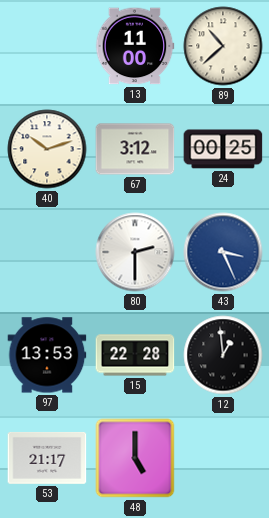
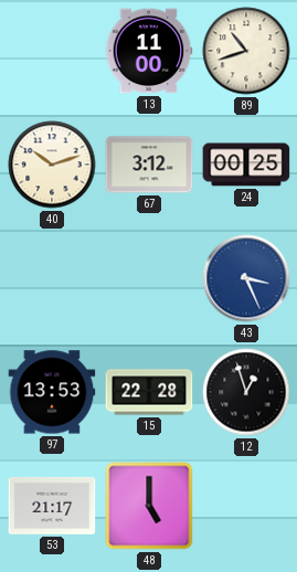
89: 10:38 -> 10:42
80: 2:30 -> none
12: 12:59 -> 12:57
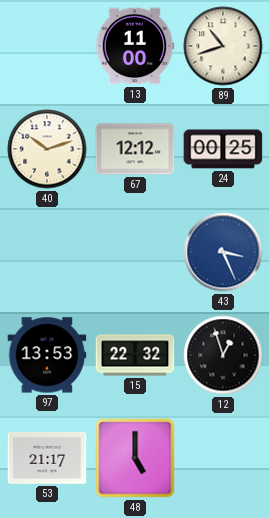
67: 3:12 -> 12:12
15: 22:28 -> 22:32
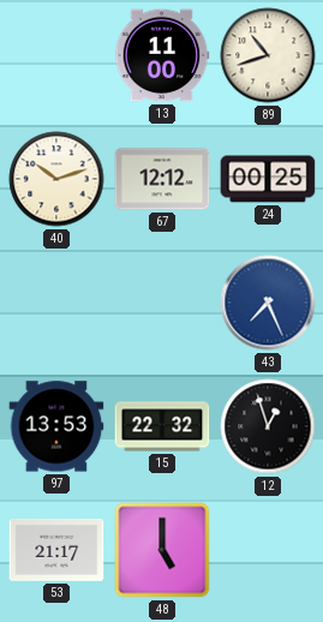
43: 3:26 -> 7:26
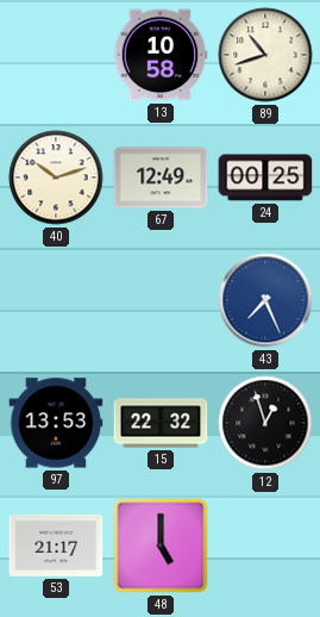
13: 11:00 -> 10:58
67: 12:12 -> 12:49
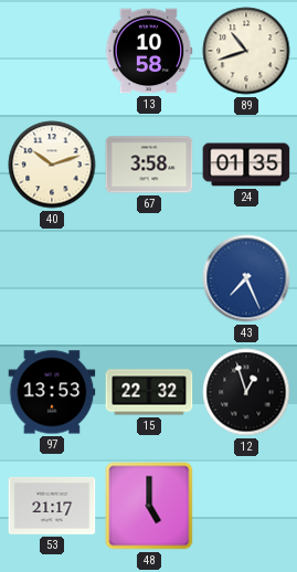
67: 12:49 -> 3:58
24: 00:25 -> 01:35
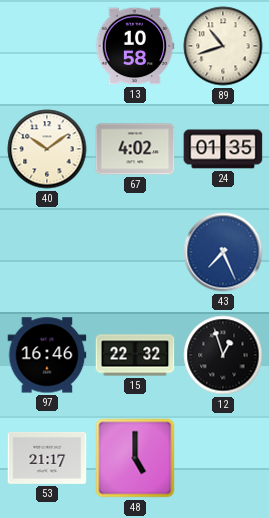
40: 10:12 -> 10:09
67: 3:58 -> 4:02
97: 13:53 -> 16:46
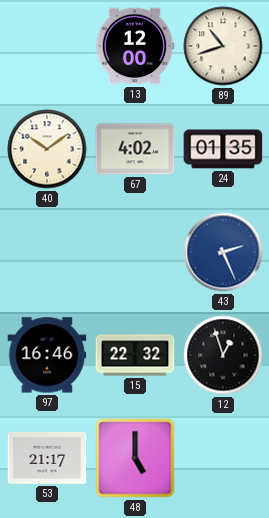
13: 10:58 -> 12:00
43: 7:26 -> 2:26
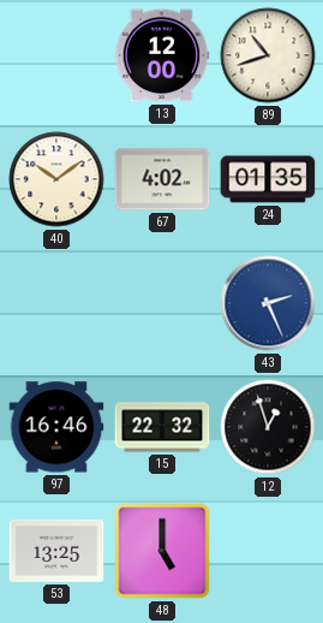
53: 21:17 -> 13:25
